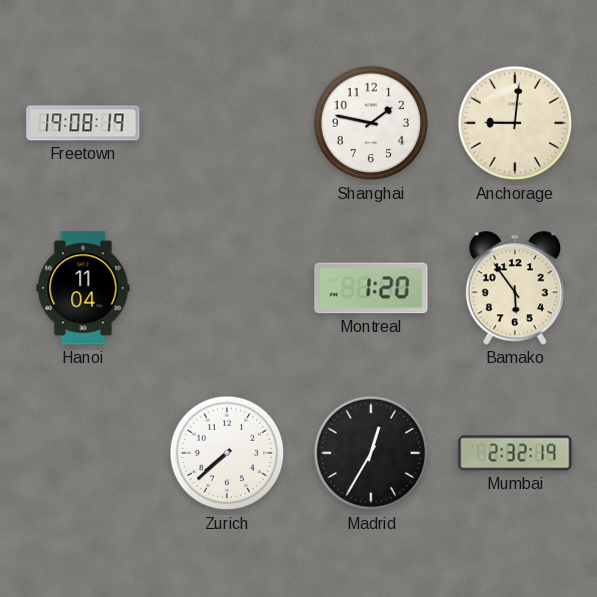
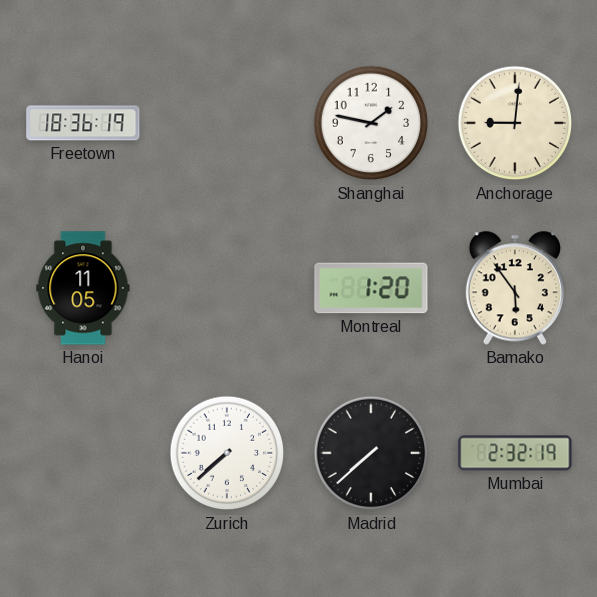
Freetown: 19:08 -> 18:36
Hanoi: 11:04 -> 11:05
Madrid: 12:35 -> 7:38
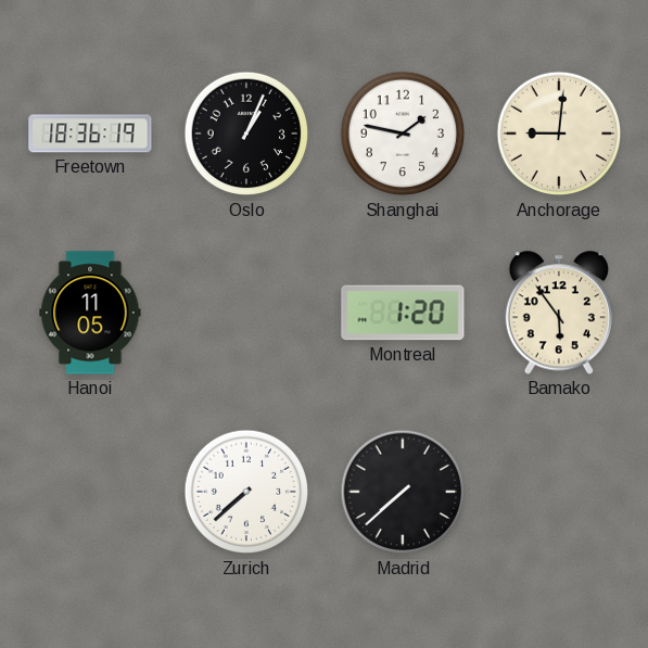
Oslo: none -> 1:04
Mumbai: 2:32 -> none
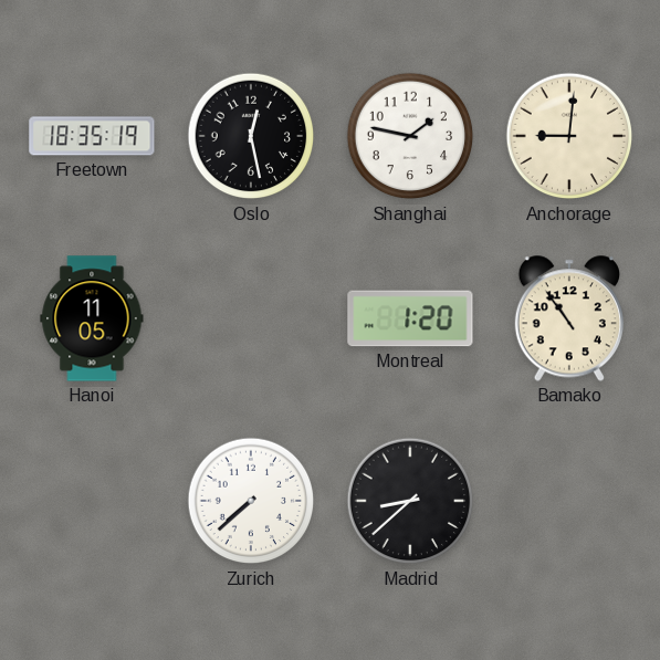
Freetown: 18:36 -> 18:35
Oslo: 1:04 -> 12:28
Bamako: 5:54 -> 10:54
Madrid: 7:38 -> 8:38
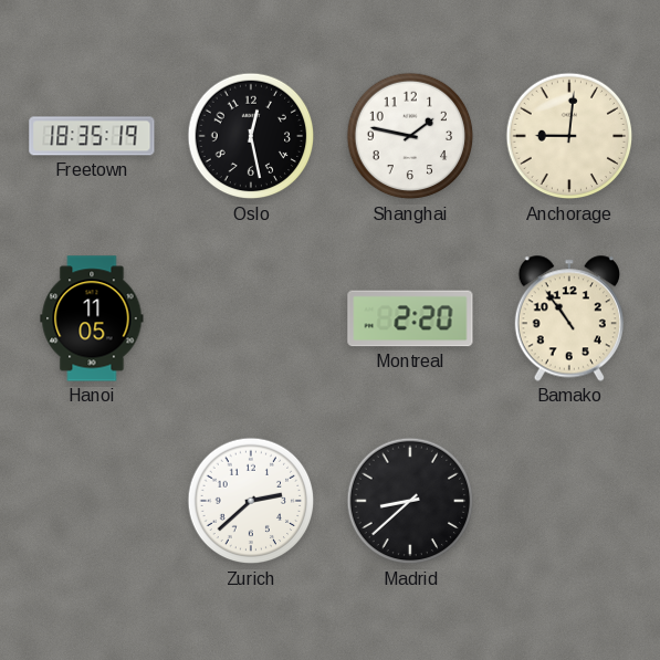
Montreal: 1:20 -> 2:20
Zurich: 7:38 -> 2:38
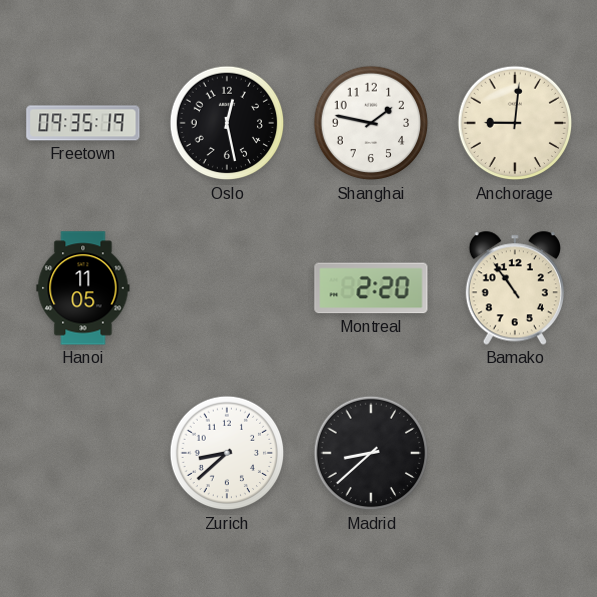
Freetown: 18:35 -> 09:35
Zurich: 2:38 -> 8:38
